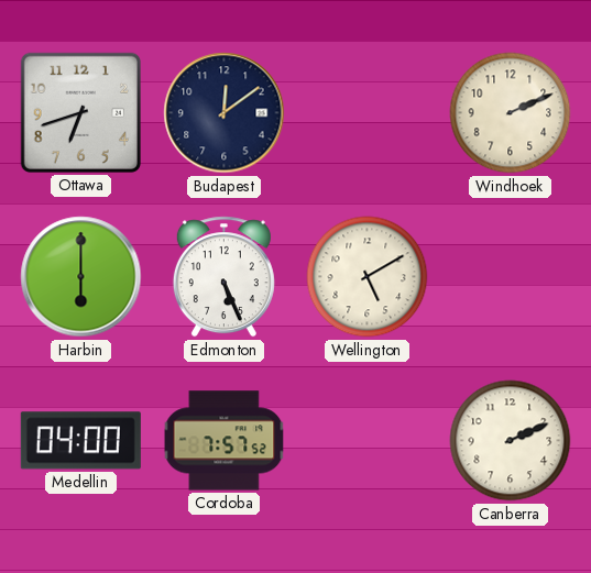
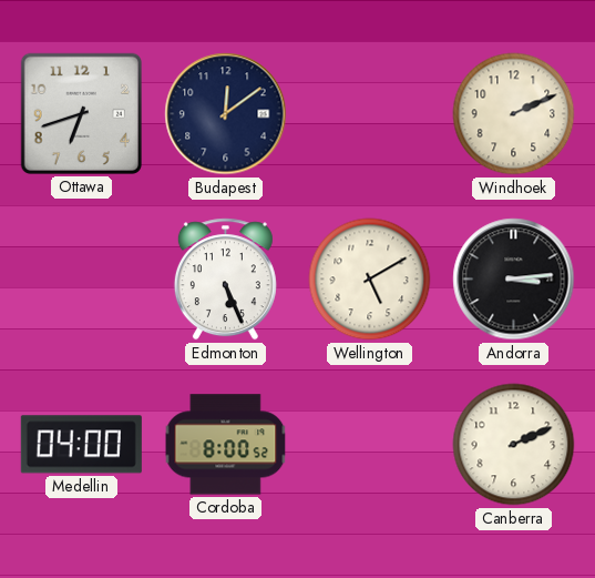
Harbin: 6:00 -> none
Andorra: none -> 3:14
Cordoba: 7:57 -> 8:00
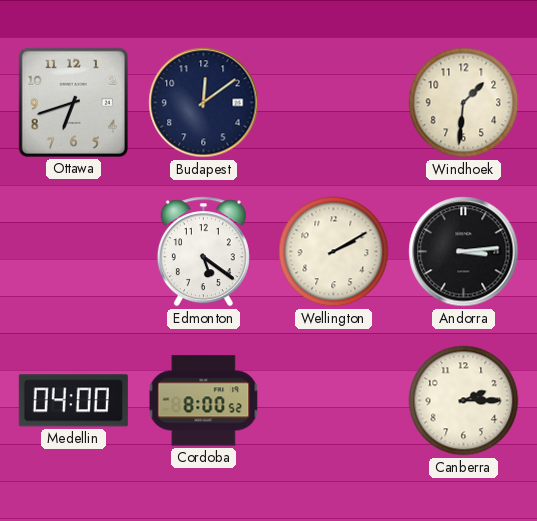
Windhoek: 2:11 -> 1:31
Edmonton: 5:26 -> 5:21
Wellington: 5:10 -> 2:10
Canberra: 2:11 -> 2:15
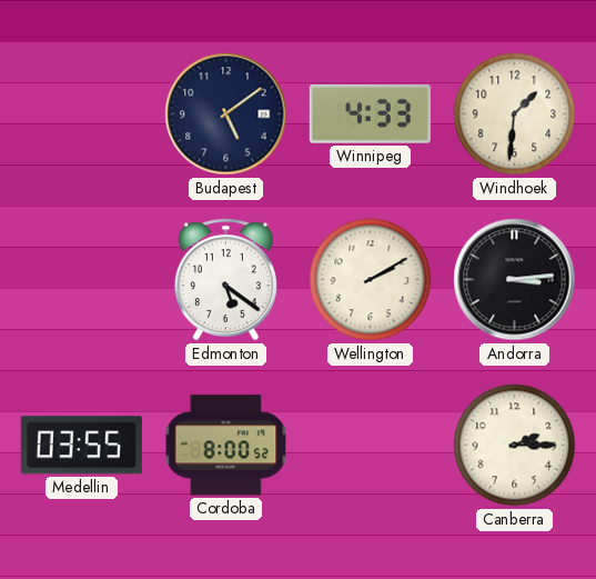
Ottawa: 6:42 -> none
Budapest: 12:09 -> 5:09
Winnipeg: none -> 4:33
Medellin: 04:00 -> 03:55
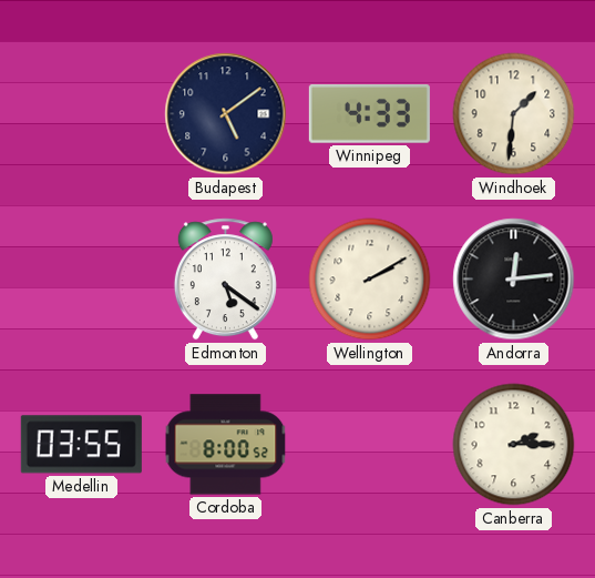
Andorra: 3:14 -> 12:14
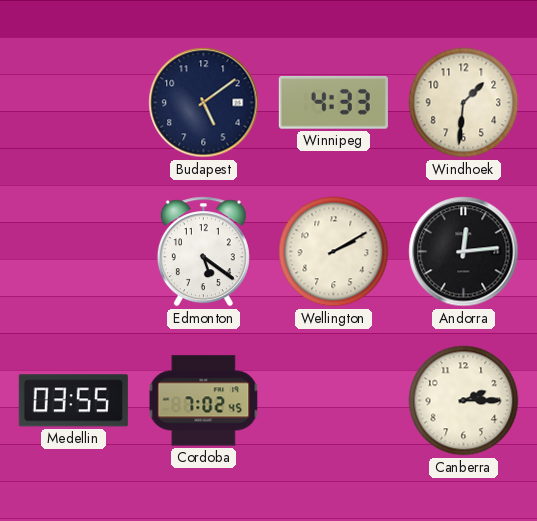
Cordoba: 8:00 -> 7:02
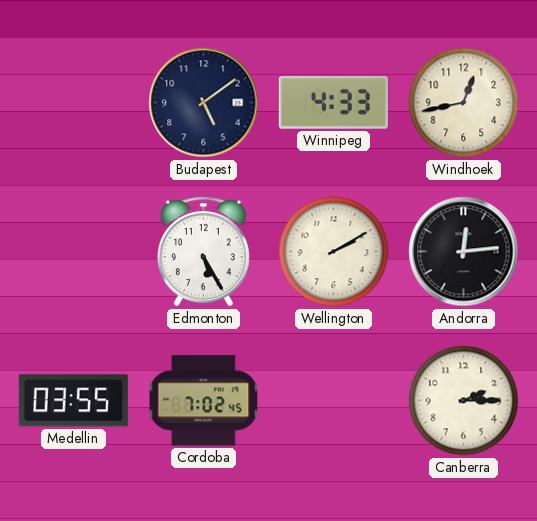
Windhoek: 1:31 -> 12:43
Edmonton: 5:21 -> 5:25
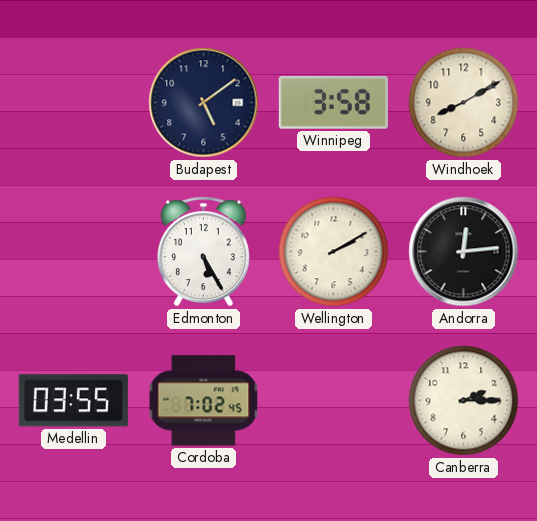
Winnipeg: 4:33 -> 3:58
Windhoek: 12:43 -> 8:10
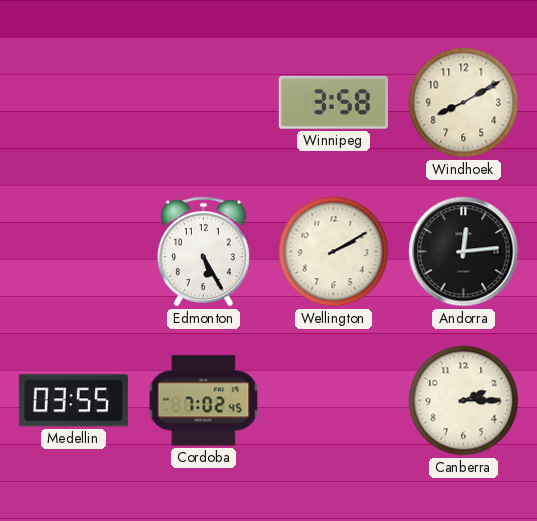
Budapest: 5:09 -> none
